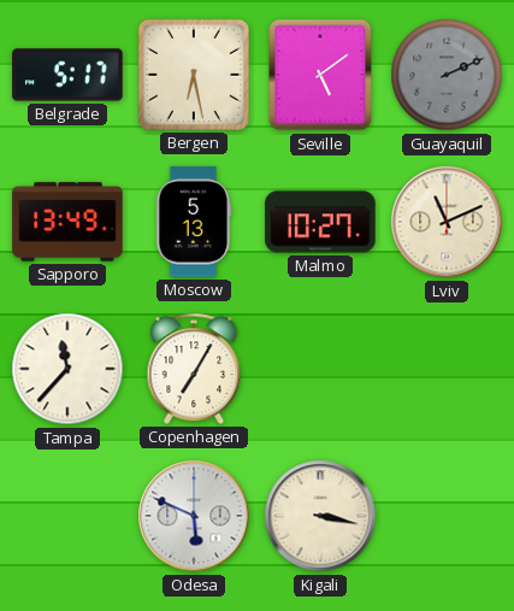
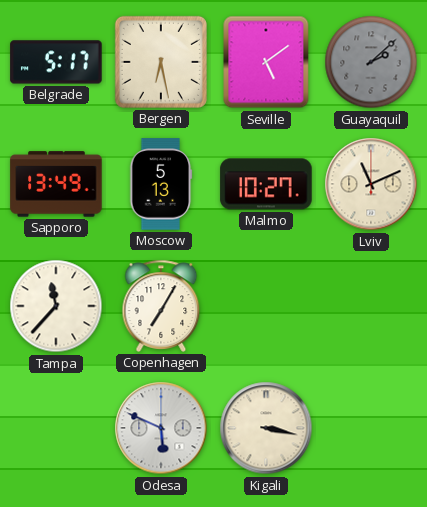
Guayaquil: 2:11 -> 2:08
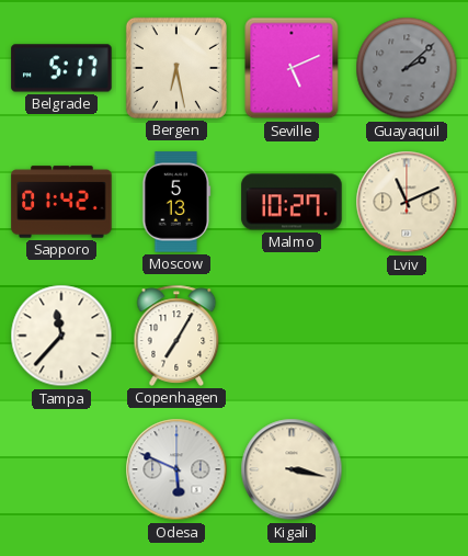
Seville: 5:09 -> 5:11
Sapporo: 13:49 -> 01:42
